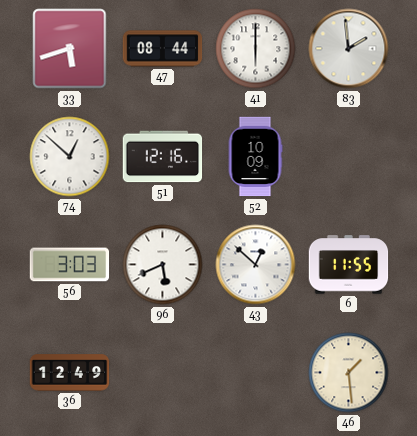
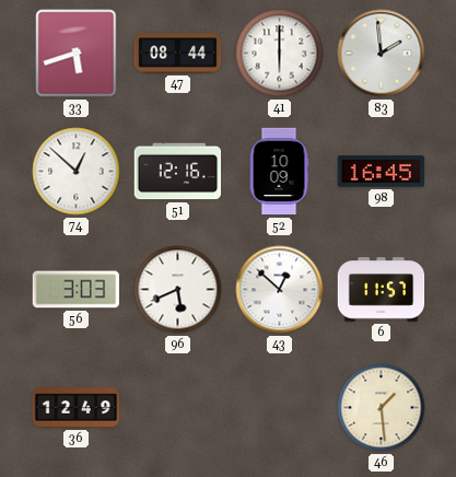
98: none -> 16:45
6: 11:55 -> 11:57
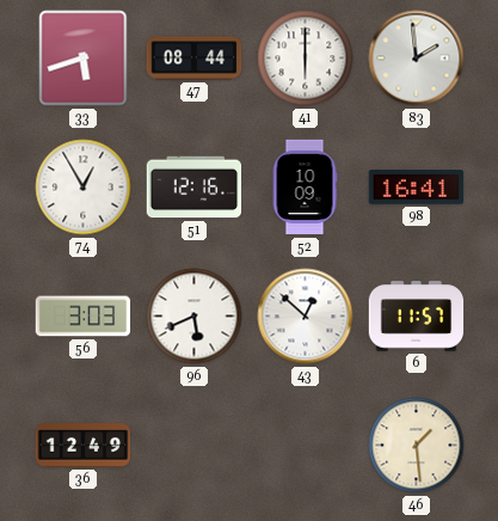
74: 12:52 -> 12:55
98: 16:45 -> 16:41
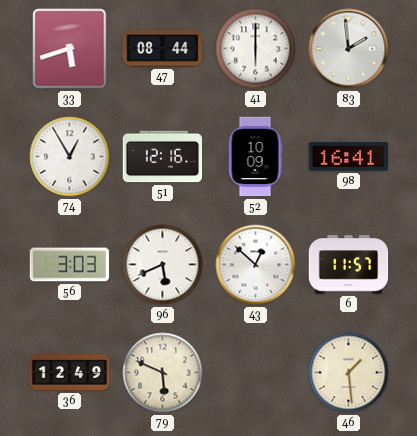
79: none -> 5:49
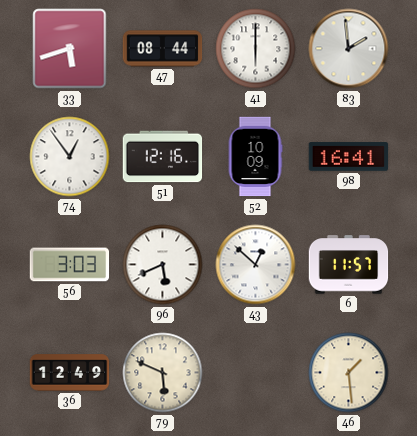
74: 12:55 -> 12:54
